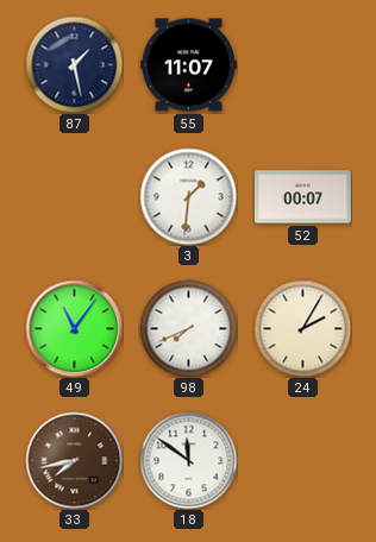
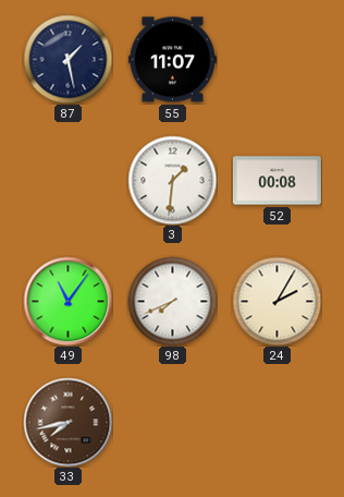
52: 00:07 -> 00:08
18: 11:51 -> none
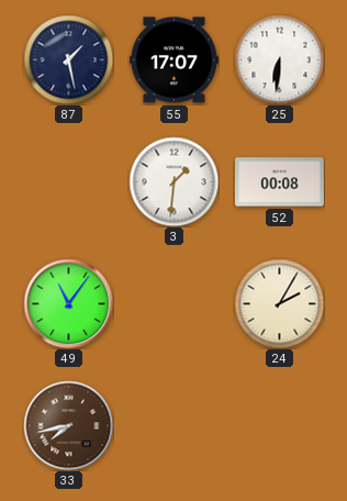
55: 11:07 -> 17:07
25: none -> 6:31
98: 7:41 -> none
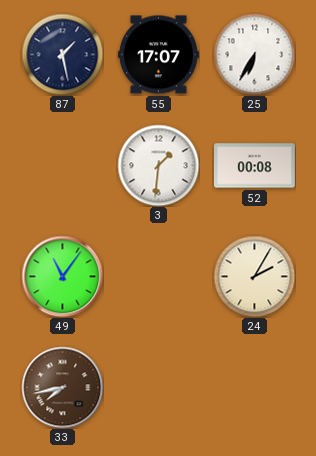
25: 6:31 -> 6:35
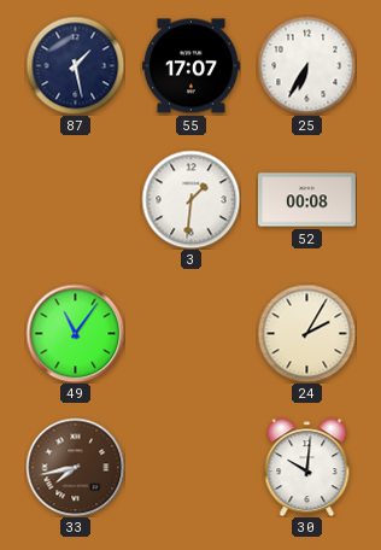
30: none -> 10:01
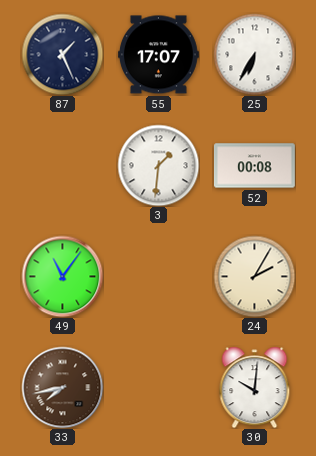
87: 1:28 -> 1:26
